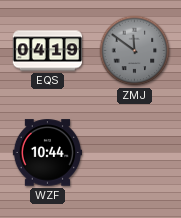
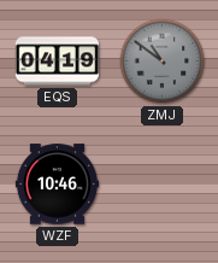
ZMJ: 11:51 -> 10:51
WZF: 10:44 -> 10:46
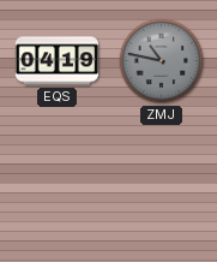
ZMJ: 10:51 -> 10:47
WZF: 10:46 -> none
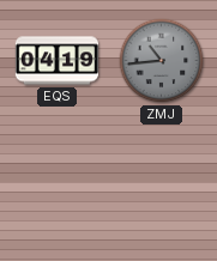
ZMJ: 10:47 -> 10:44
